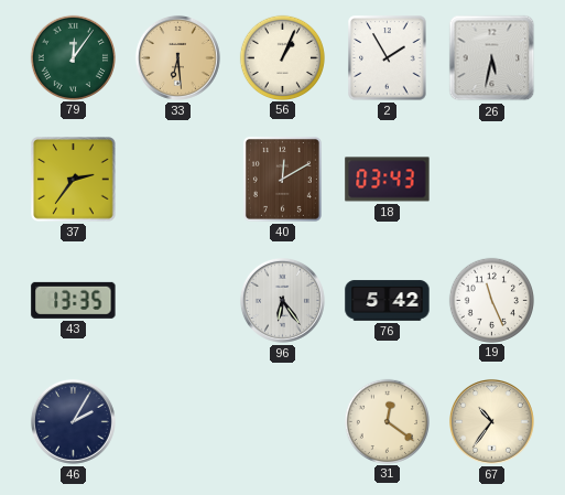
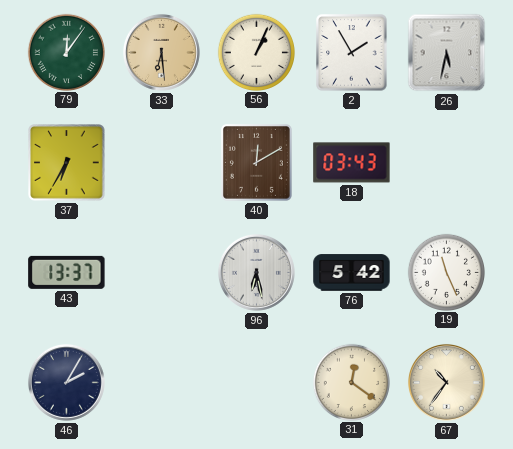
37: 2:36 -> 6:35
43: 13:35 -> 13:37
96: 6:24 -> 6:28
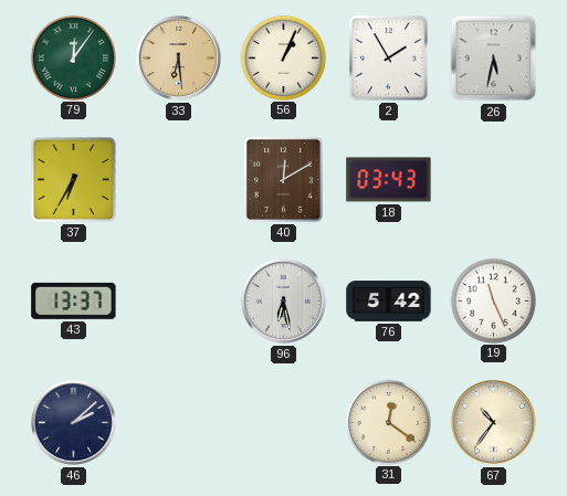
46: 2:05 -> 2:08
